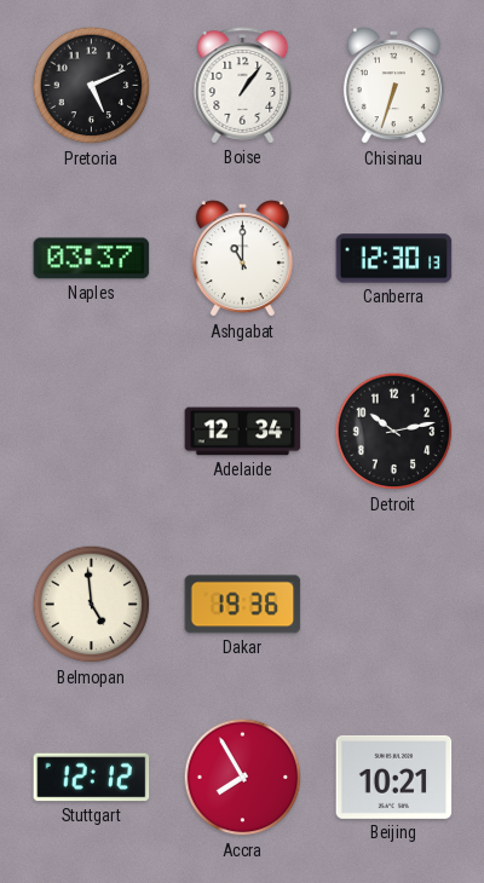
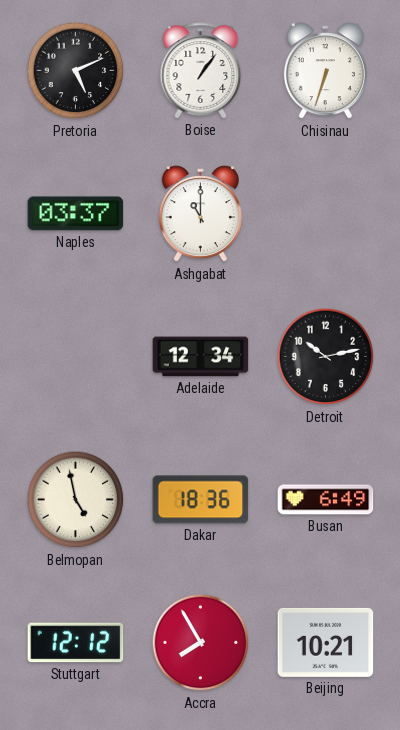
Canberra: 12:30 -> none
Belmopan: 4:59 -> 4:58
Dakar: 19:36 -> 18:36
Busan: none -> 6:49
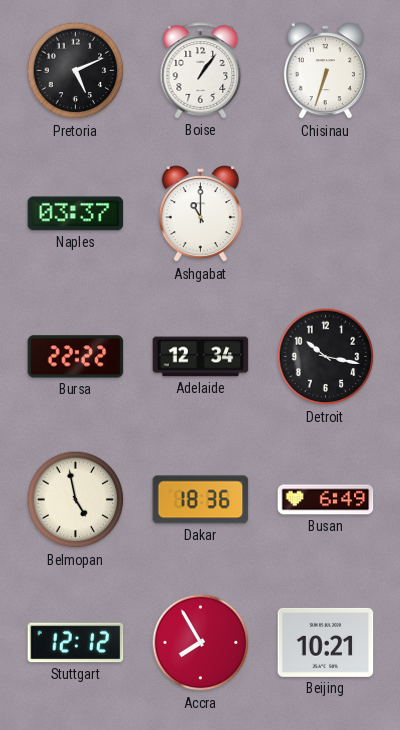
Bursa: none -> 22:22
Detroit: 10:13 -> 10:17
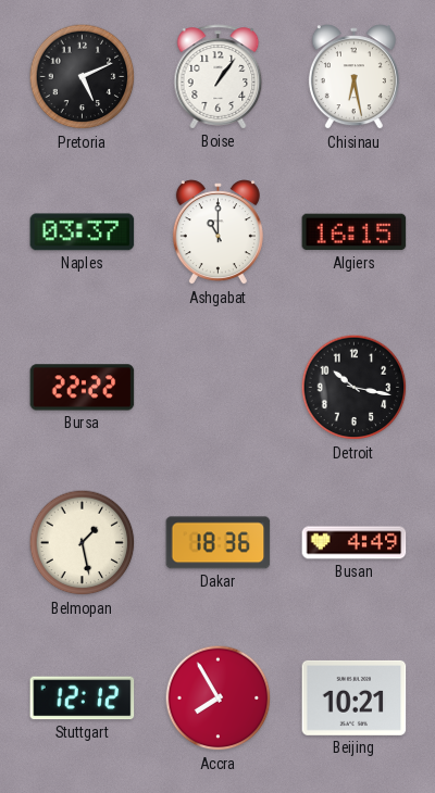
Chisinau: 6:33 -> 6:28
Algiers: none -> 16:15
Adelaide: 12:34 -> none
Belmopan: 4:58 -> 1:28
Busan: 6:49 -> 4:49
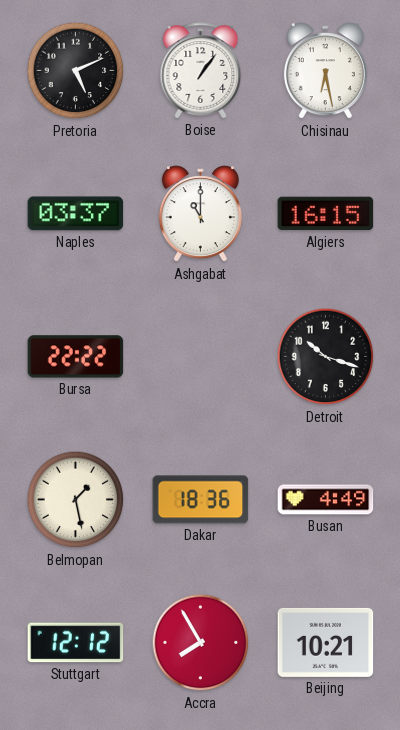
Detroit: 10:17 -> 10:18
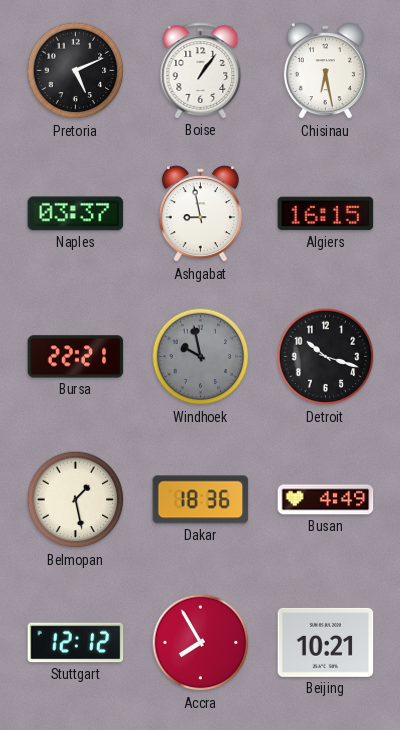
Ashgabat: 11:00 -> 8:58
Bursa: 22:22 -> 22:21
Windhoek: none -> 9:58
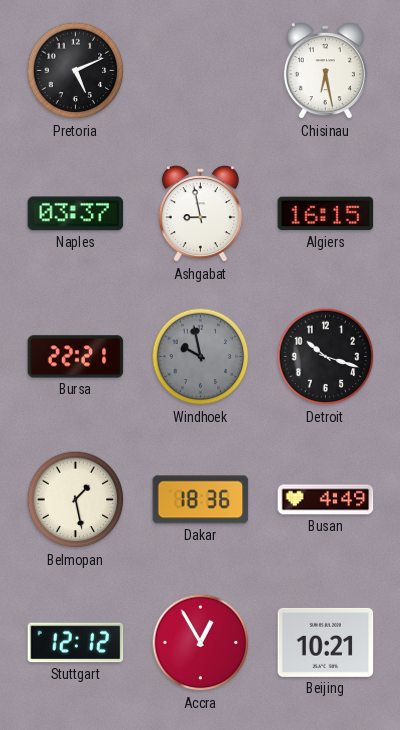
Boise: 1:06 -> none
Accra: 7:55 -> 12:55
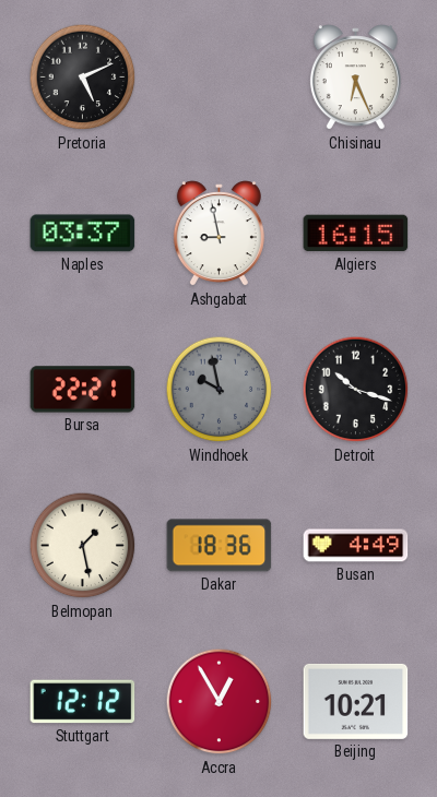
Chisinau: 6:28 -> 6:26
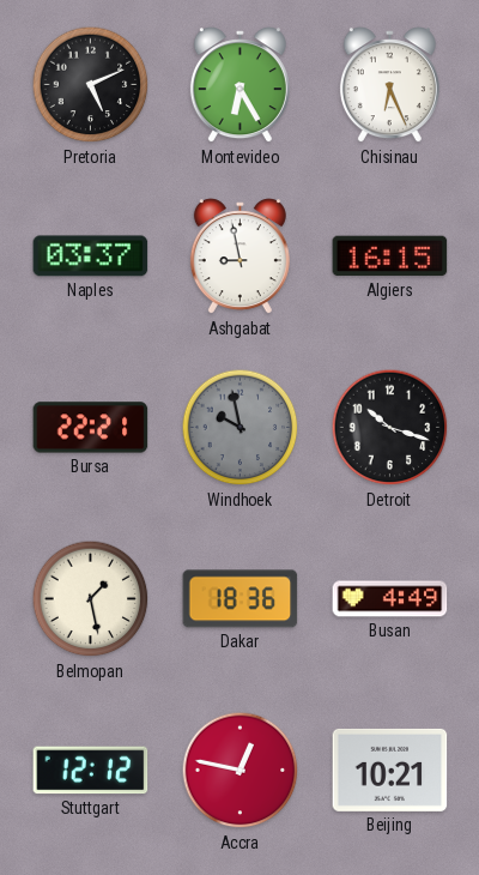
Montevideo: none -> 6:25
Accra: 12:55 -> 12:47
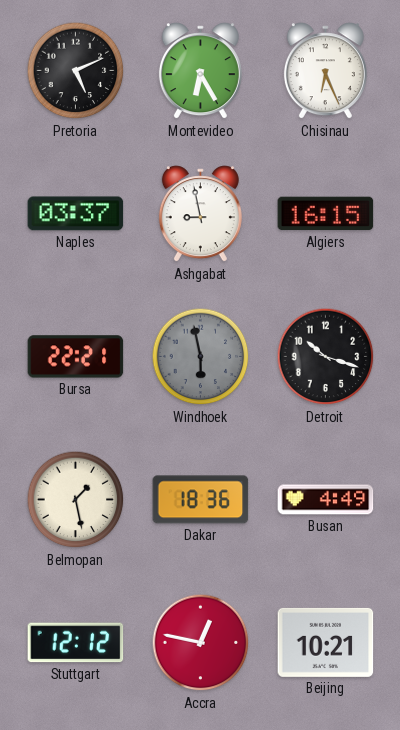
Windhoek: 9:58 -> 5:58
